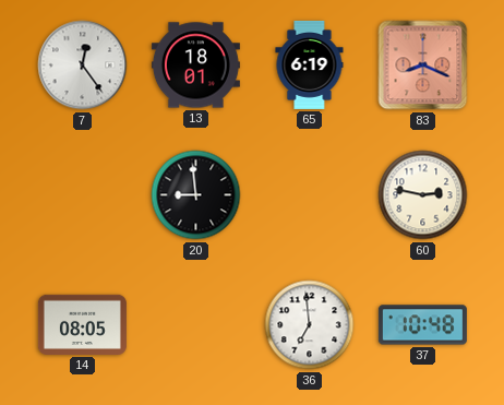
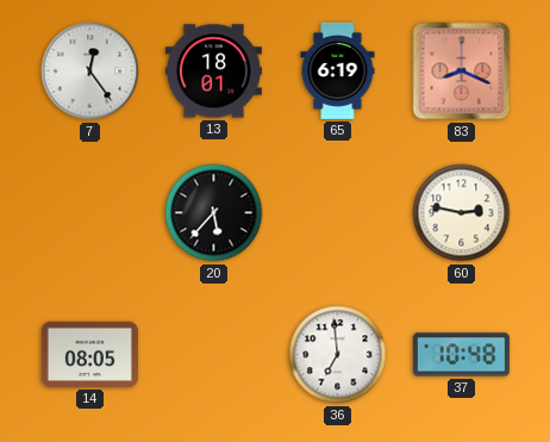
20: 8:59 -> 5:37
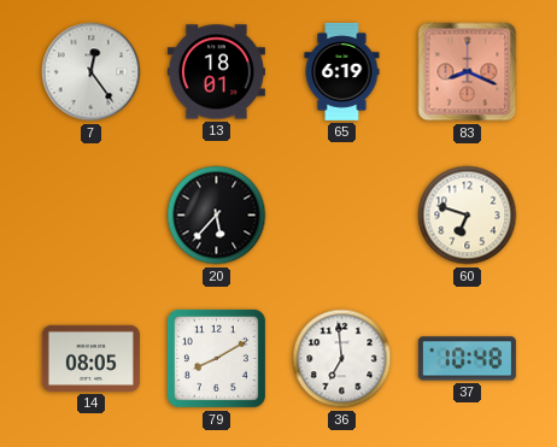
60: 2:47 -> 6:48
79: none -> 8:10
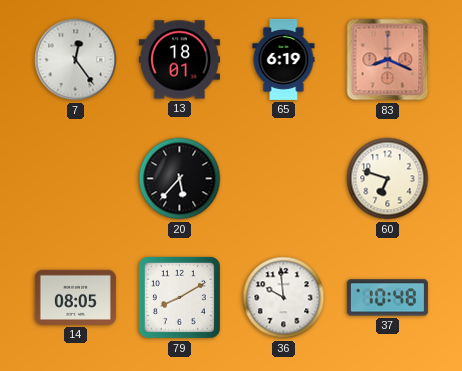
36: 6:59 -> 9:59
